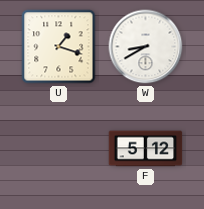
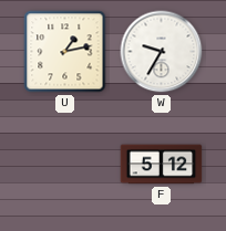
U: 1:18 -> 1:13
W: 8:40 -> 9:35
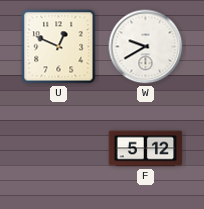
U: 1:13 -> 12:49
W: 9:35 -> 9:40
